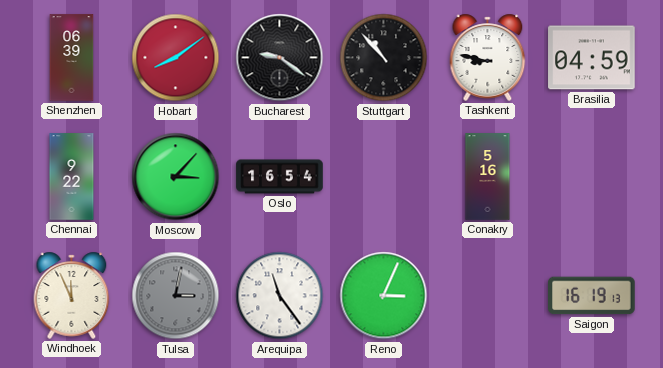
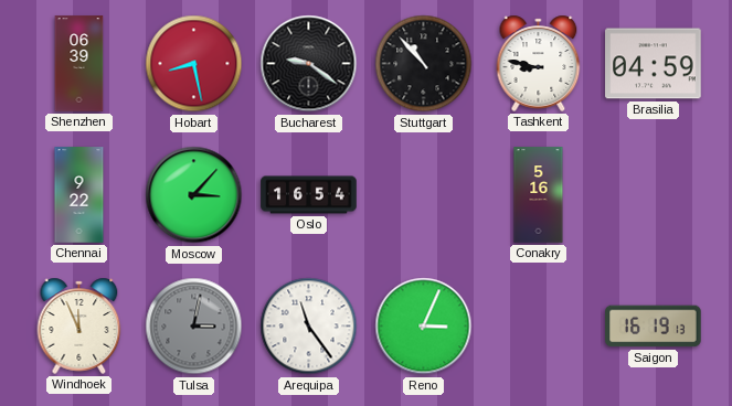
Hobart: 8:09 -> 8:28
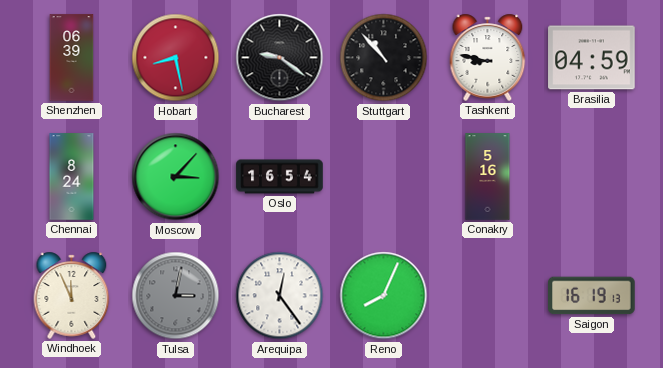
Chennai: 9:22 -> 8:24
Arequipa: 11:24 -> 12:24
Reno: 3:04 -> 8:04
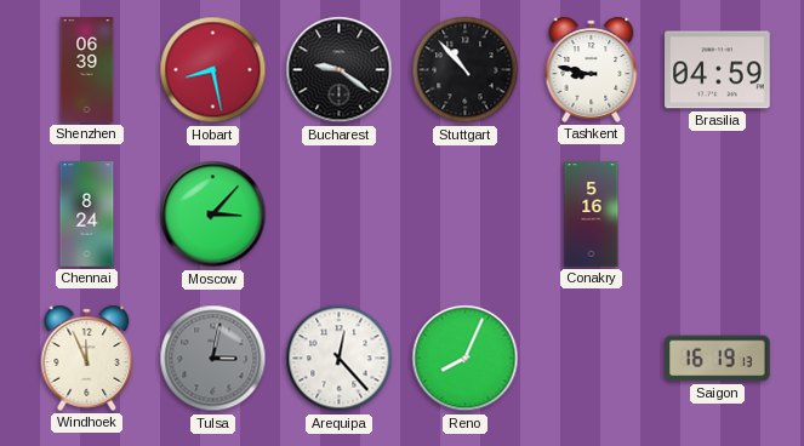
Oslo: 16:54 -> none
Arequipa: 12:24 -> 12:23
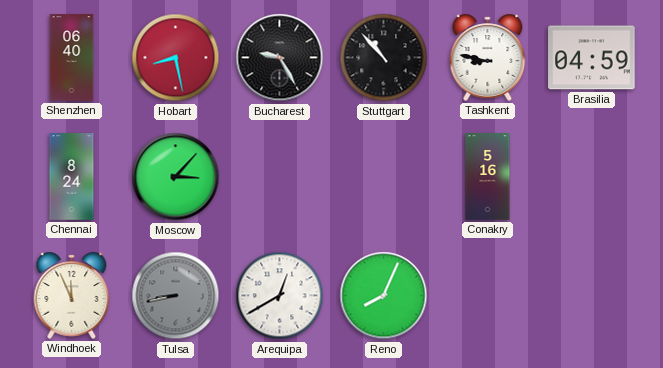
Shenzhen: 06:39 -> 06:40
Bucharest: 9:21 -> 9:25
Tulsa: 3:02 -> 8:43
Arequipa: 12:23 -> 12:40
Saigon: 16:19 -> none
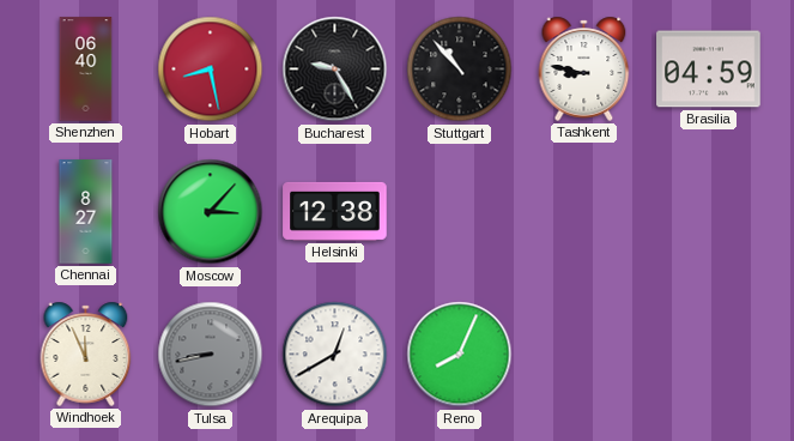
Chennai: 8:24 -> 8:27
Helsinki: none -> 12:38
Conakry: 5:16 -> none
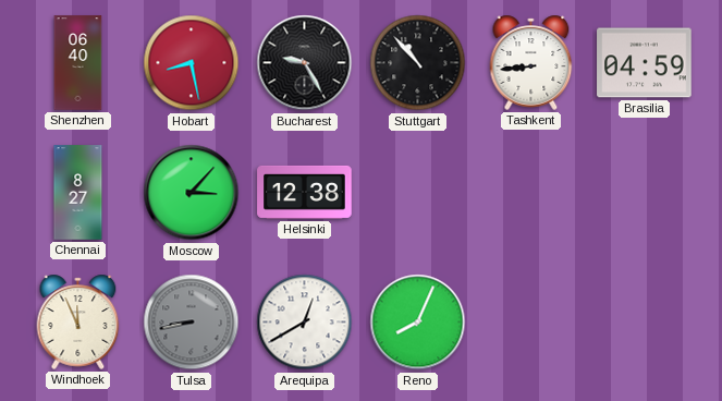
Tashkent: 8:47 -> 8:44
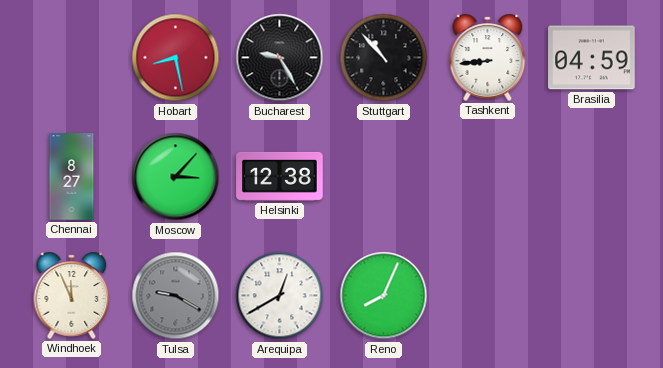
Shenzhen: 06:40 -> none
Tulsa: 8:43 -> 9:20
